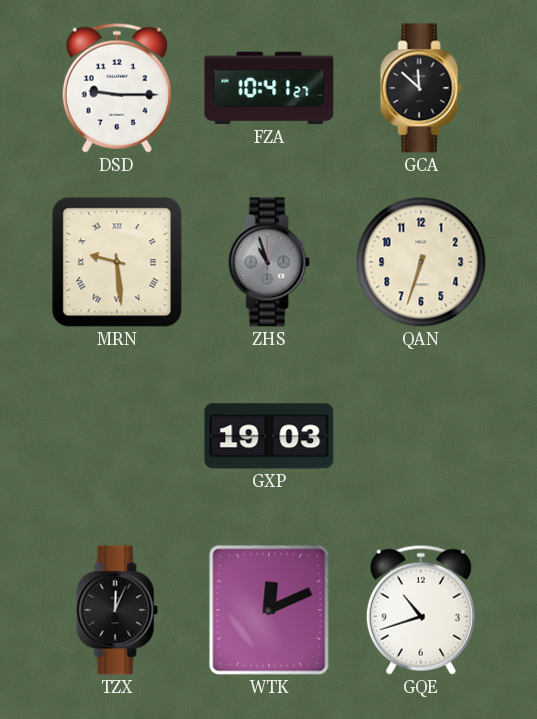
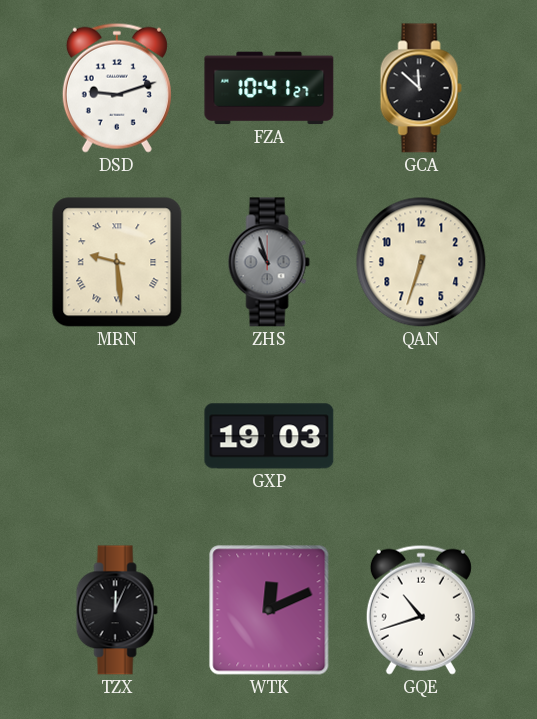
DSD: 9:15 -> 9:12
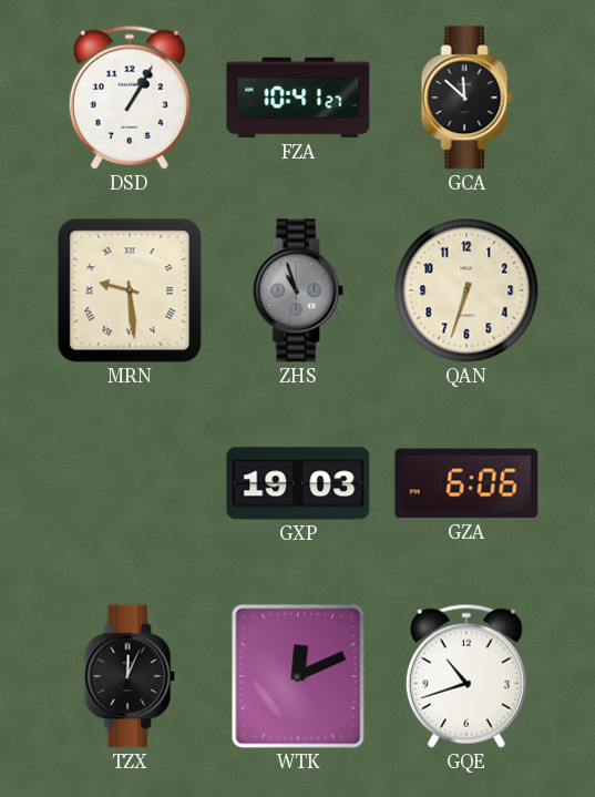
DSD: 9:12 -> 1:05
GZA: none -> 6:06
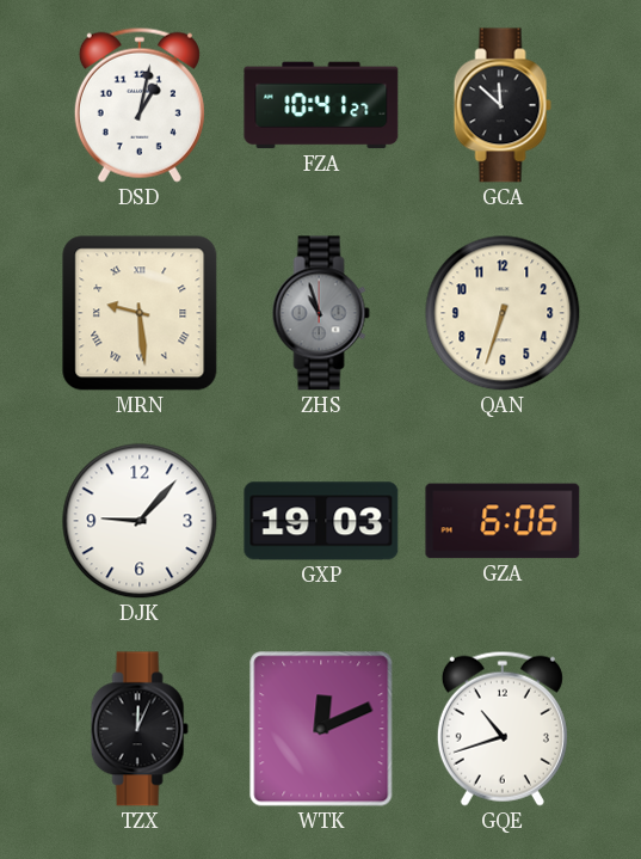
DSD: 1:05 -> 1:02
DJK: none -> 9:07
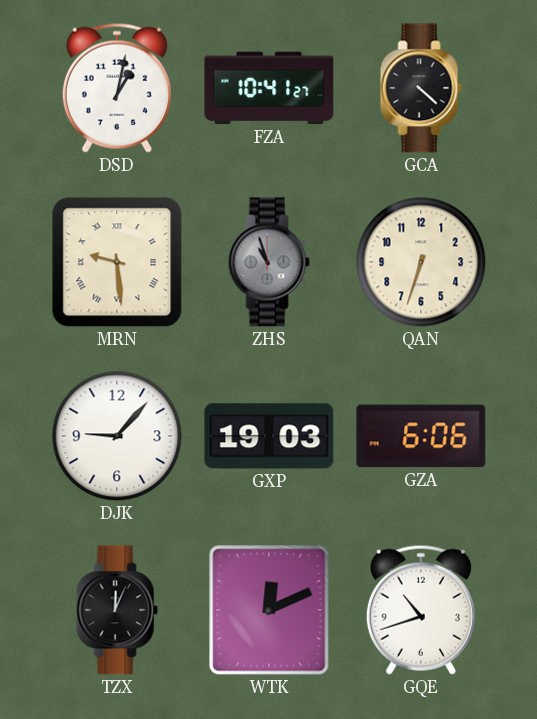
GCA: 11:52 -> 4:22
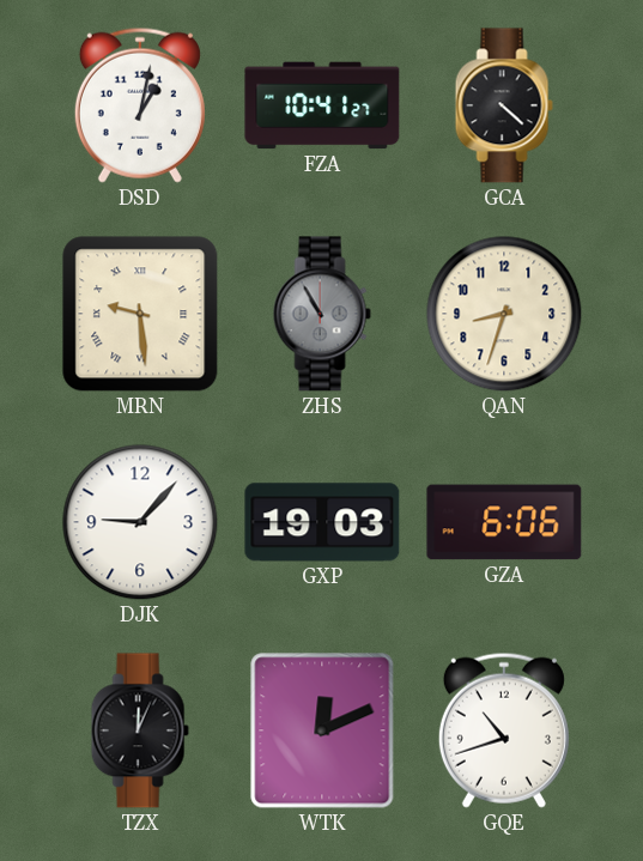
ZHS: 10:57 -> 10:55
QAN: 6:33 -> 8:33
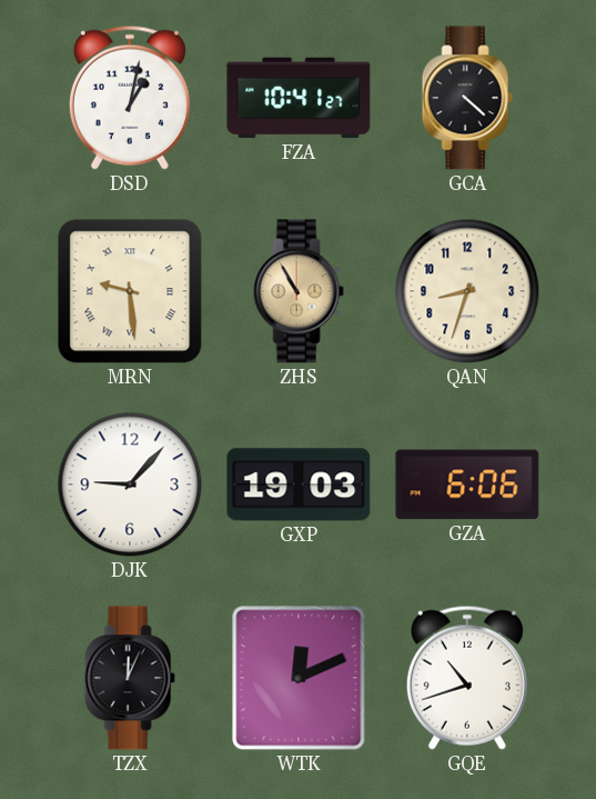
ZHS dial: grey -> champagne
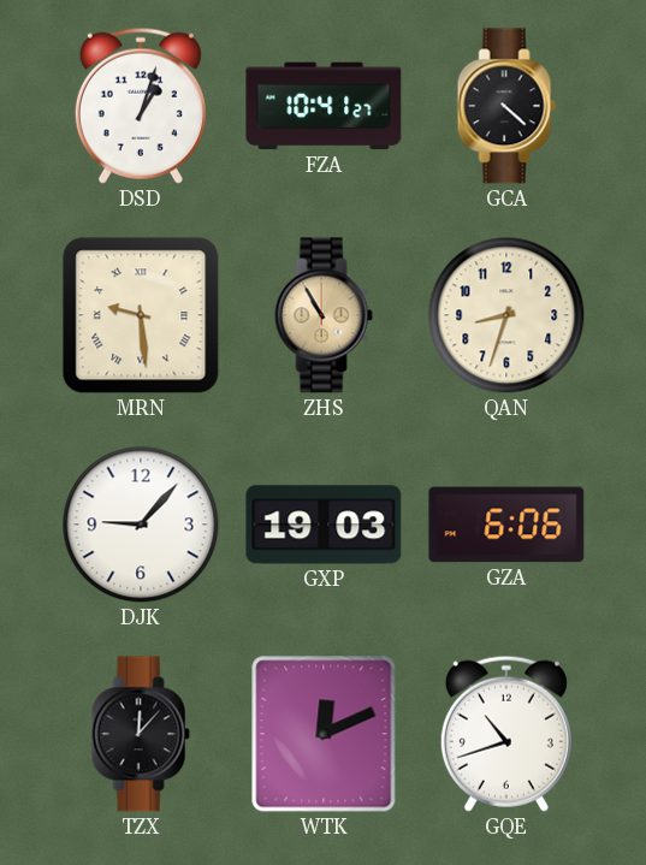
DSD: 1:02 -> 1:03
TZX: 12:04 -> 12:07
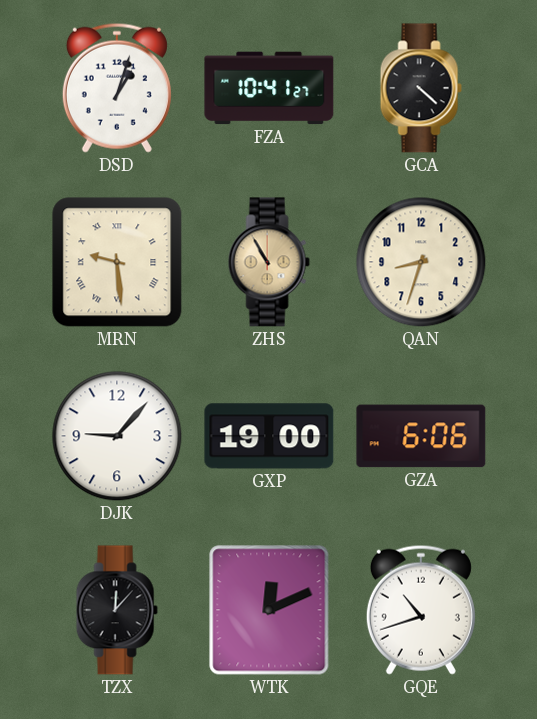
GXP: 19:03 -> 19:00
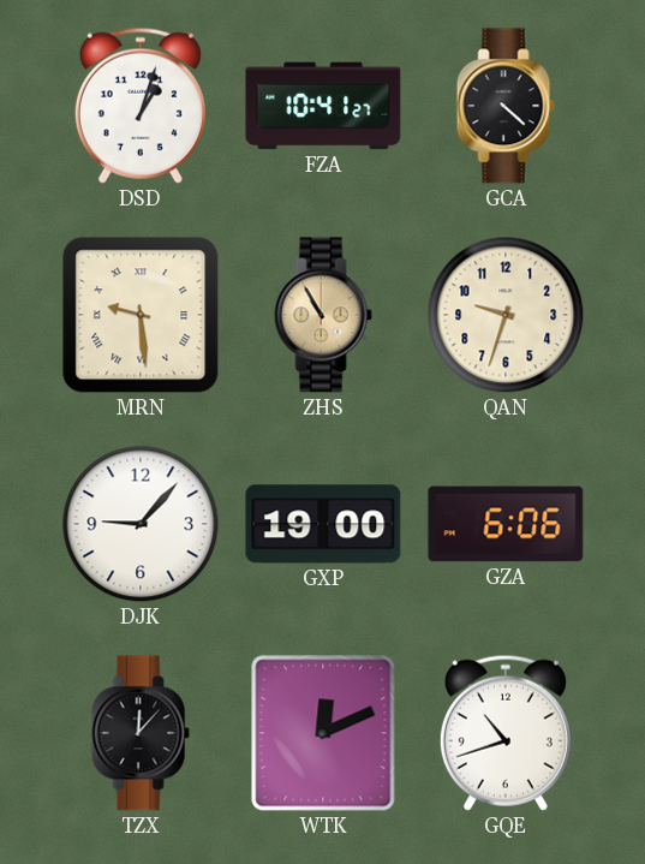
QAN: 8:33 -> 9:33
